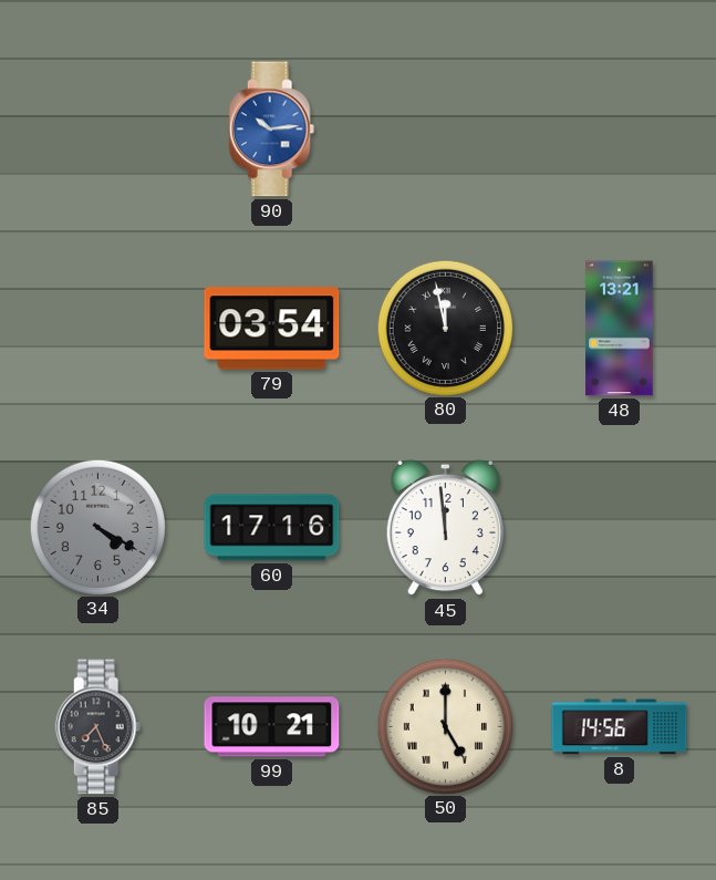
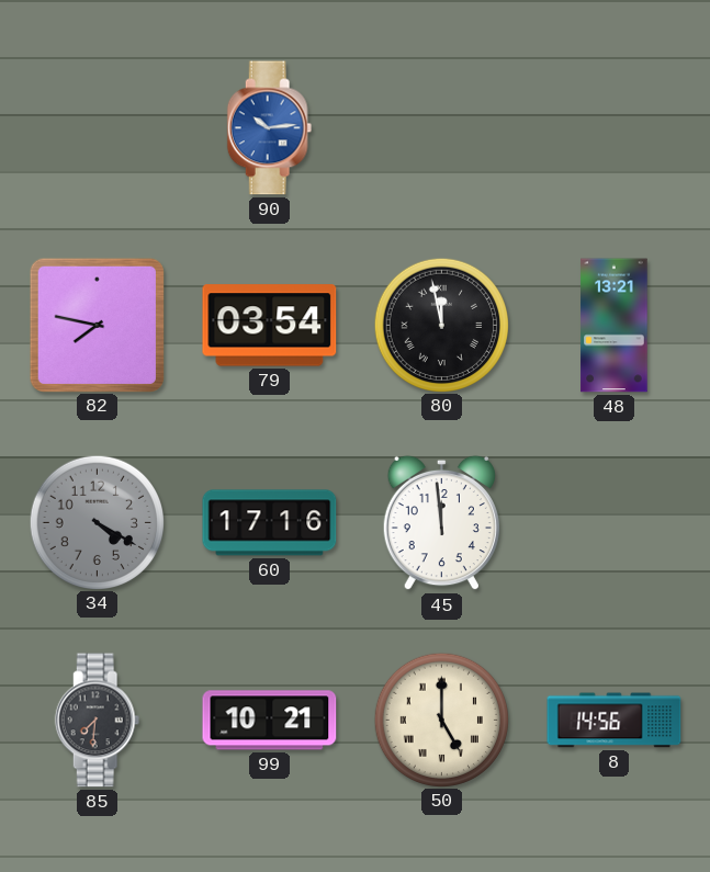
82: none -> 7:47
85: 7:26 -> 7:31
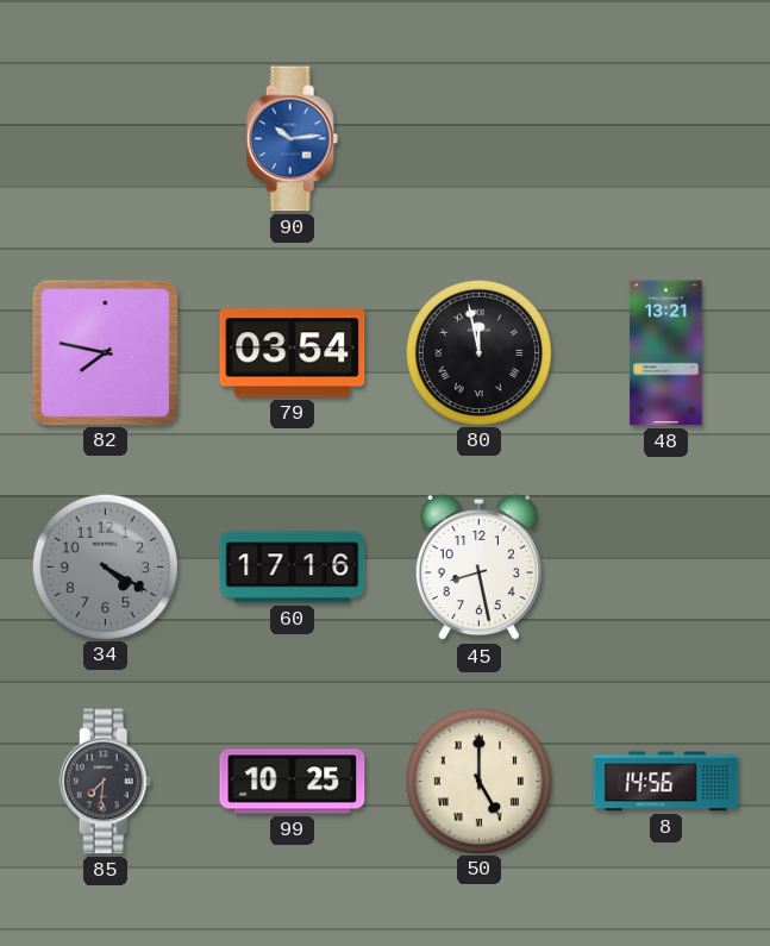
45: 11:59 -> 8:28
99: 10:21 -> 10:25
